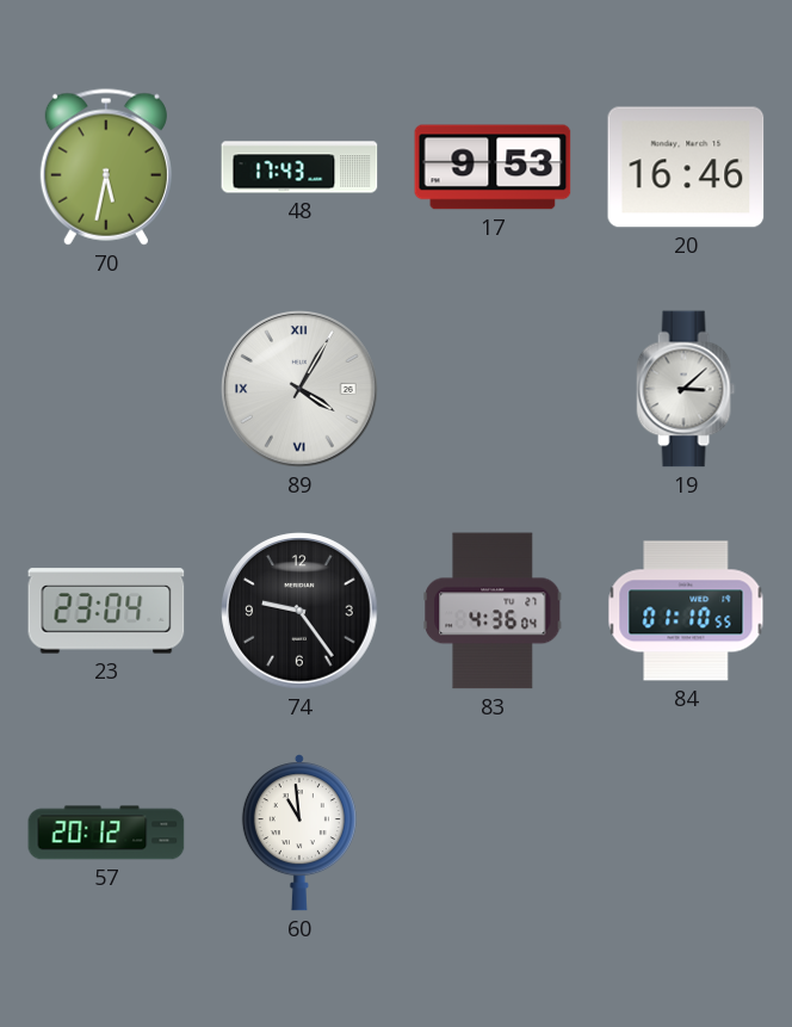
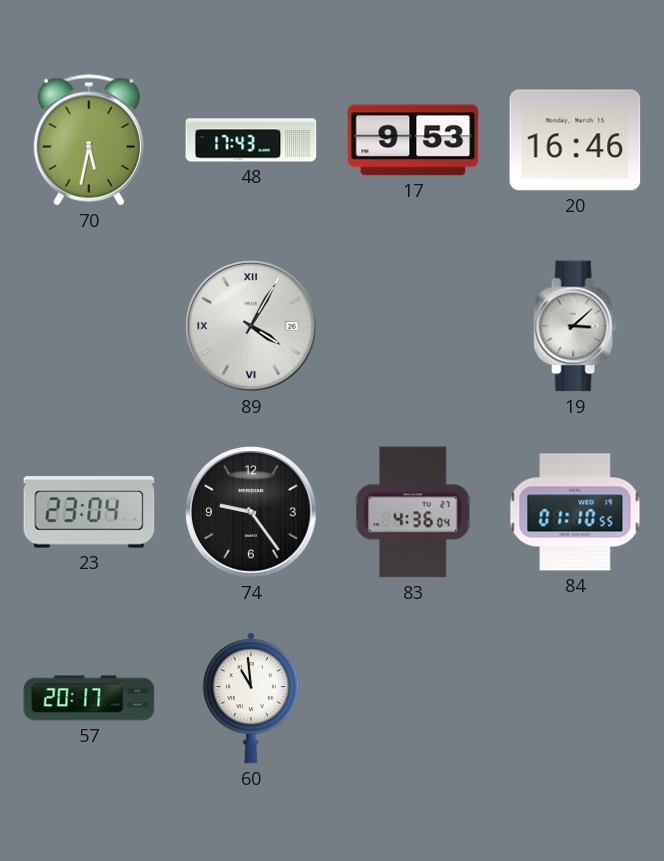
57: 20:12 -> 20:17
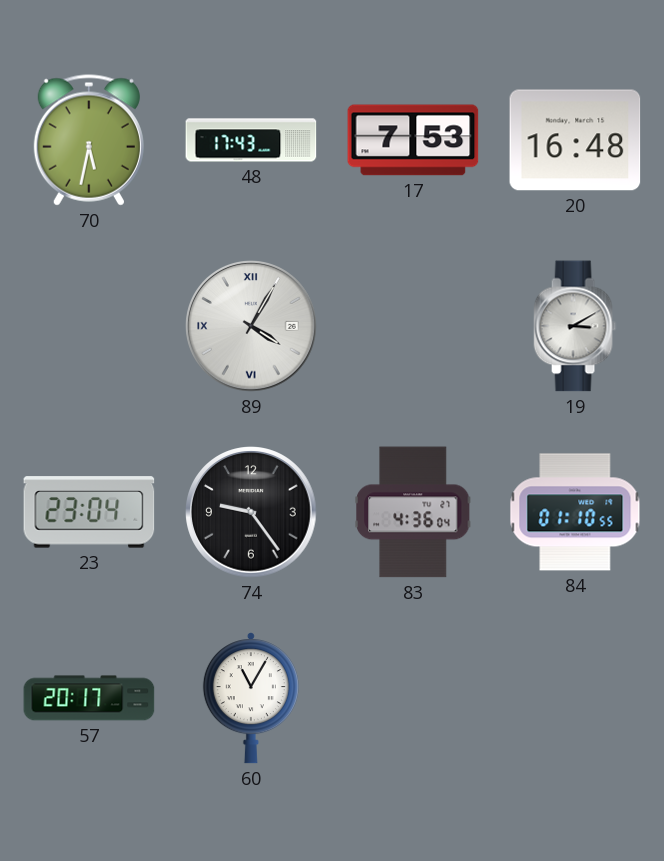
17: 9:53 -> 7:53
20: 16:46 -> 16:48
19: 3:08 -> 3:10
60: 10:59 -> 11:05
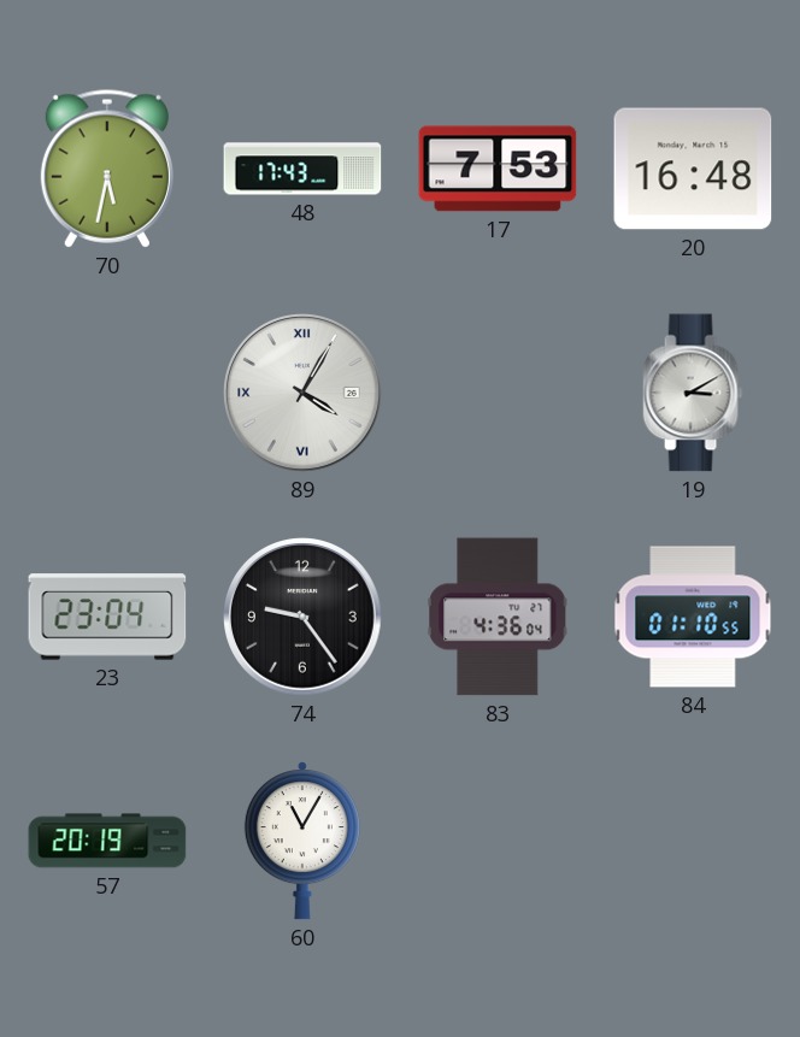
57: 20:17 -> 20:19
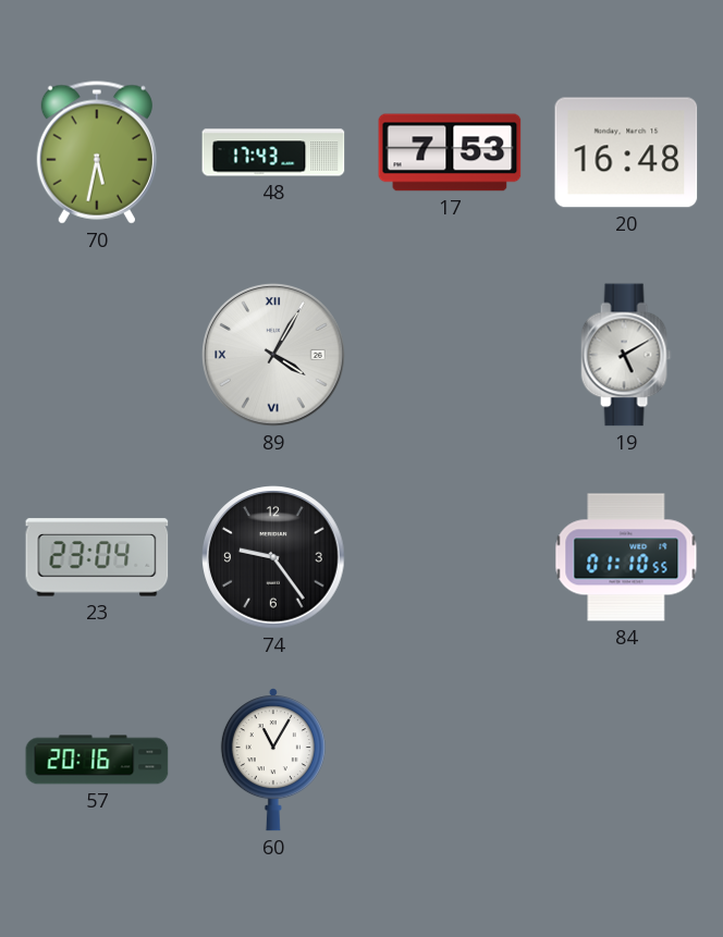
19: 3:10 -> 5:10
83: 4:36 -> none
57: 20:19 -> 20:16
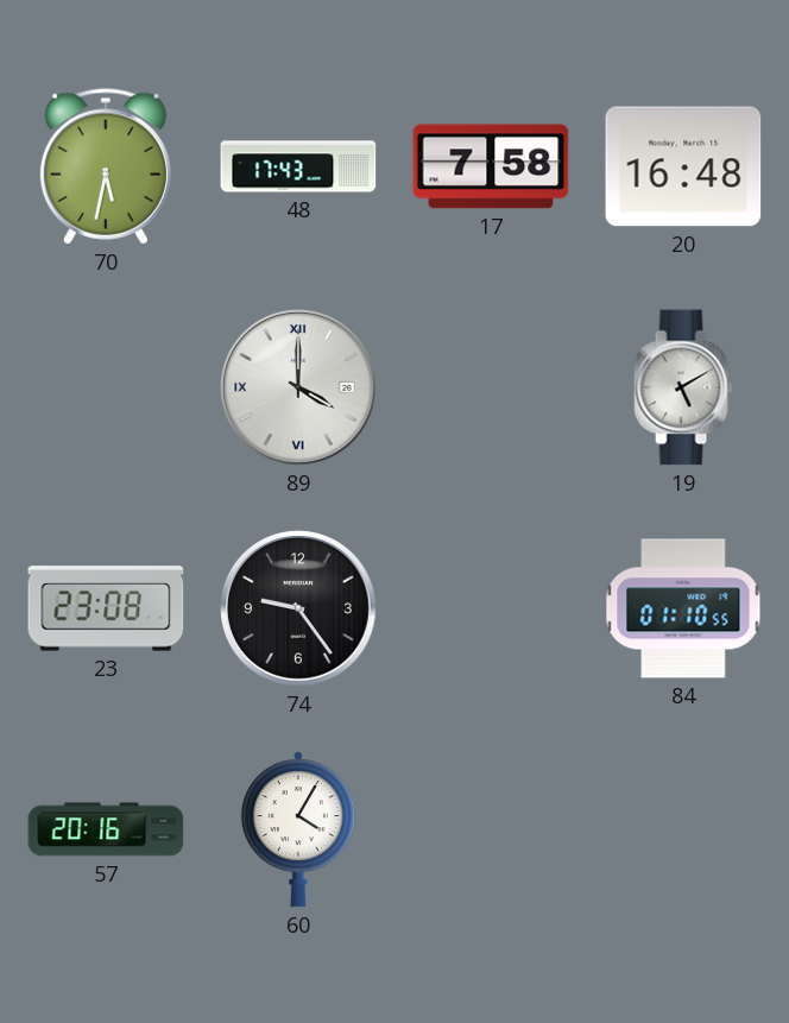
17: 7:53 -> 7:58
89: 4:05 -> 4:00
23: 23:04 -> 23:08
60: 11:05 -> 4:05
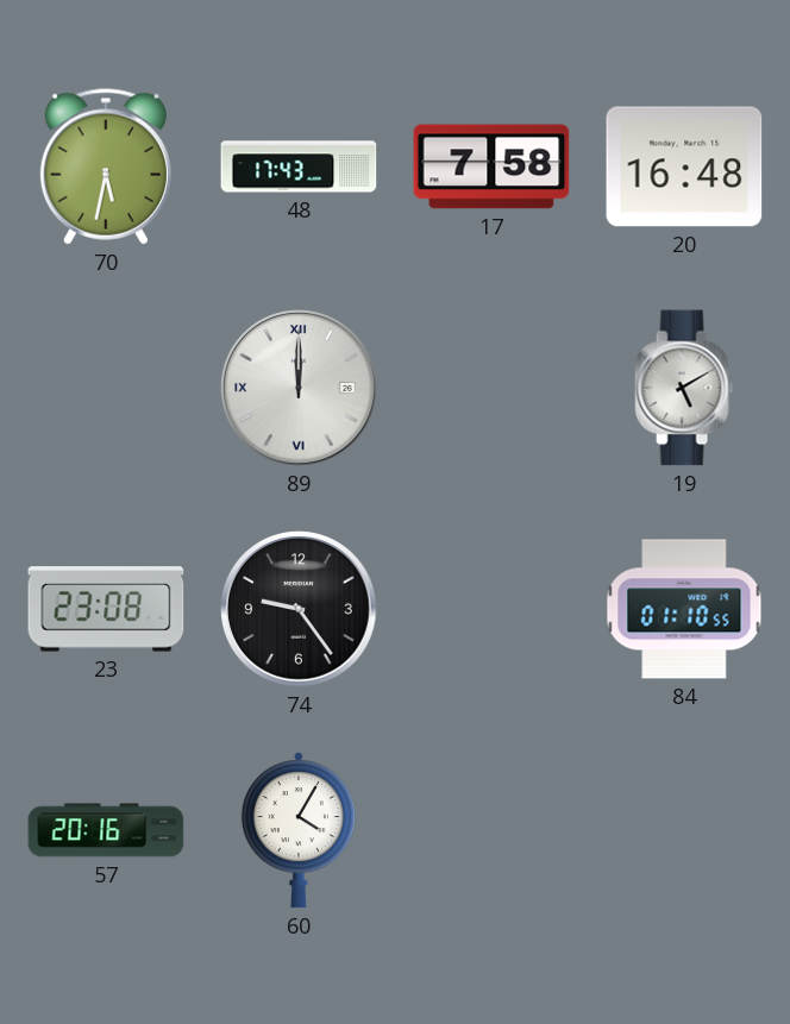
89: 4:00 -> 12:00
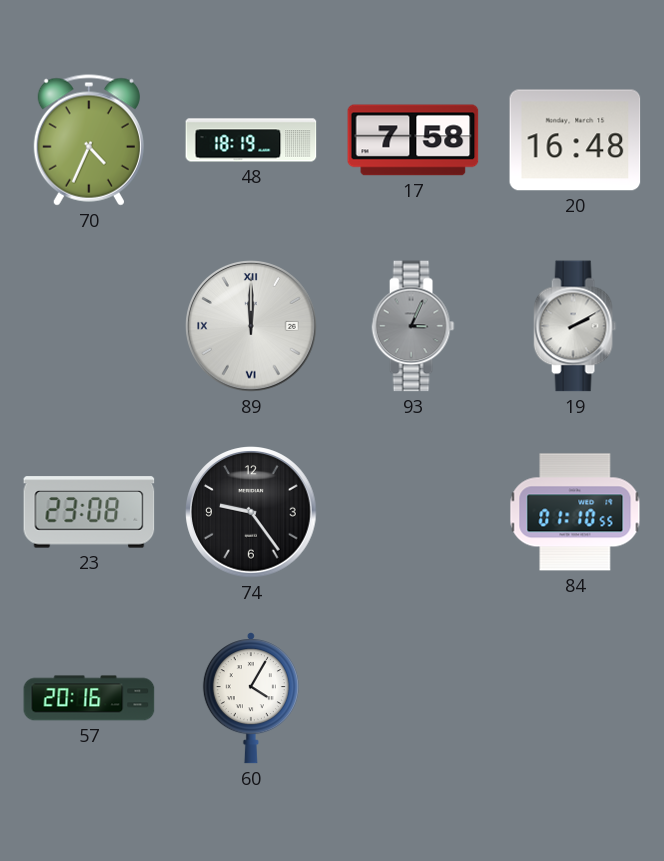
70: 5:32 -> 4:34
48: 17:43 -> 18:19
93: none -> 3:04
19: 5:10 -> 2:10
